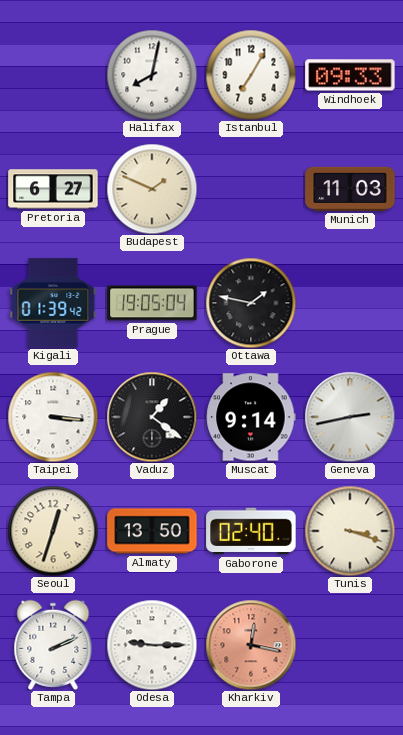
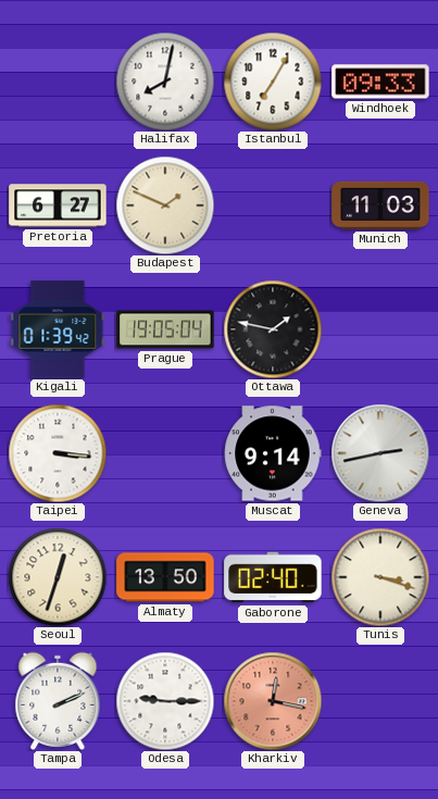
Vaduz: 1:21 -> none
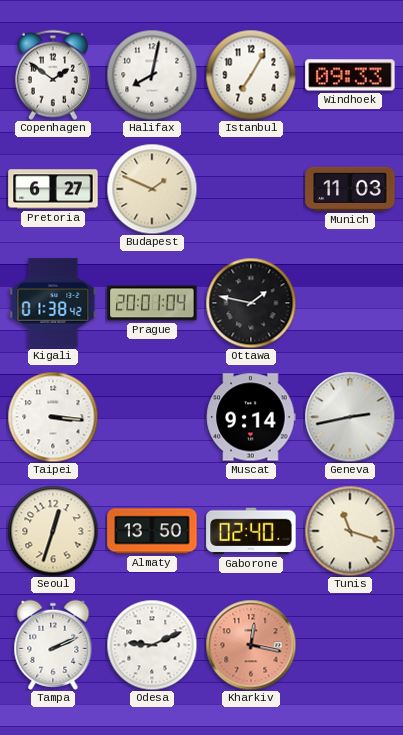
Copenhagen: none -> 1:51
Kigali: 01:39 -> 01:38
Prague: 19:05 -> 20:01
Tunis: 3:18 -> 11:18
Odesa: 9:15 -> 9:11
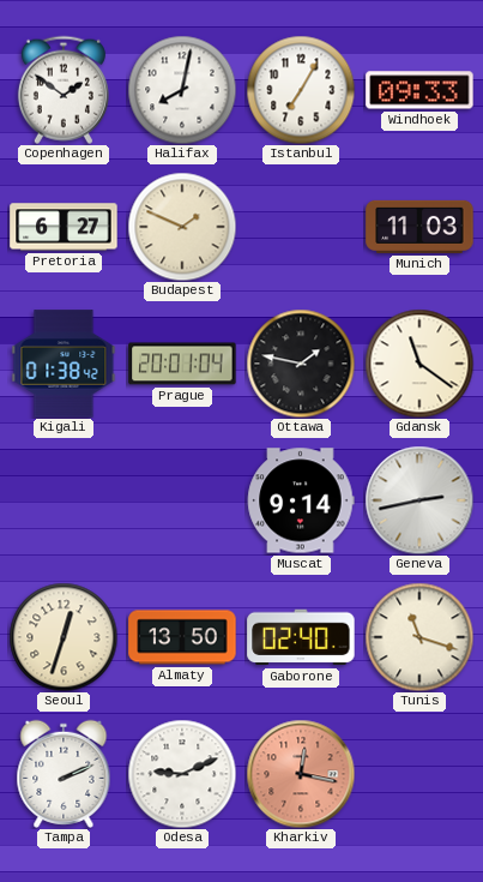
Gdansk: none -> 11:21
Taipei: 3:16 -> none
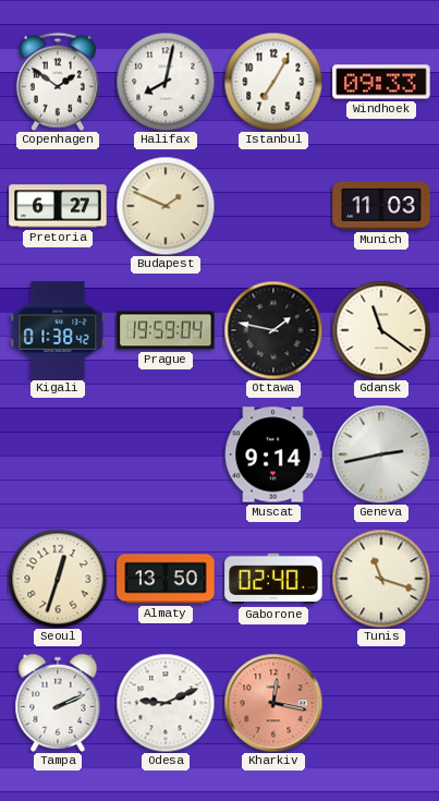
Prague: 20:01 -> 19:59
